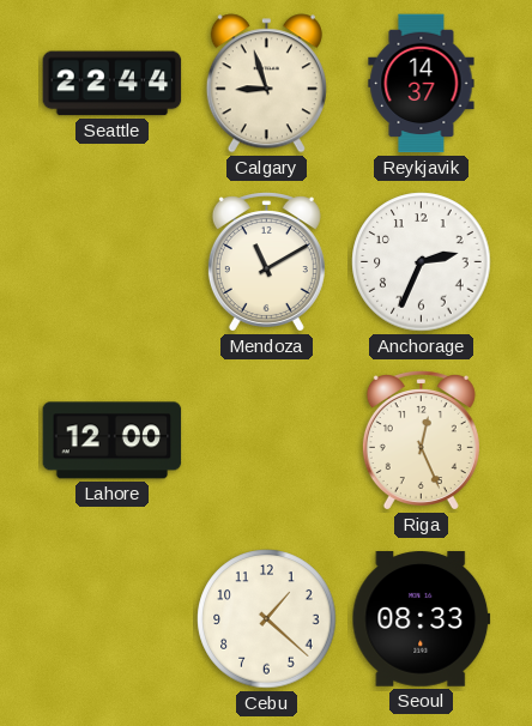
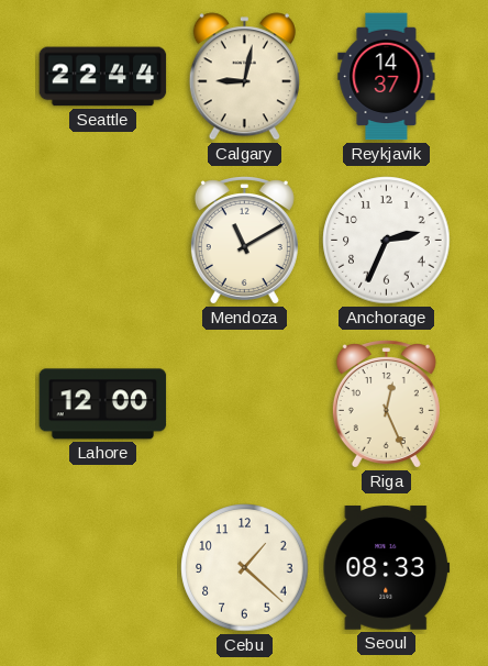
Calgary: 8:57 -> 9:02
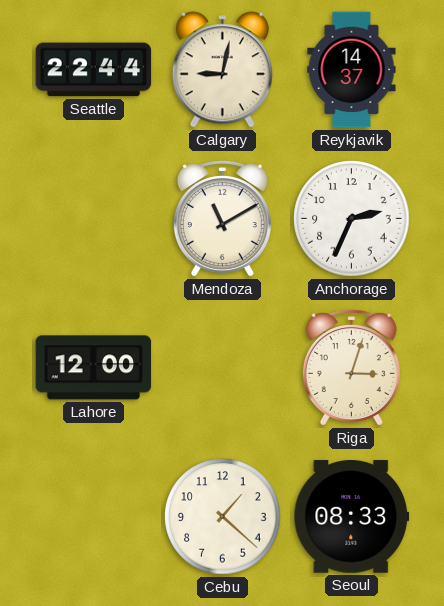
Riga: 12:26 -> 3:03
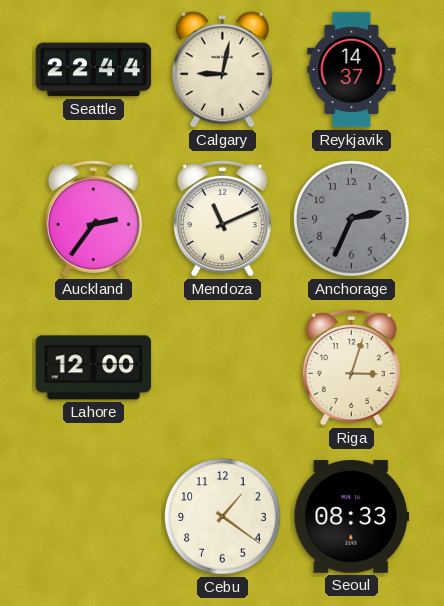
Auckland: none -> 2:36
Mendoza: 11:10 -> 11:11
Anchorage dial: white -> grey
Cebu: 1:22 -> 1:21
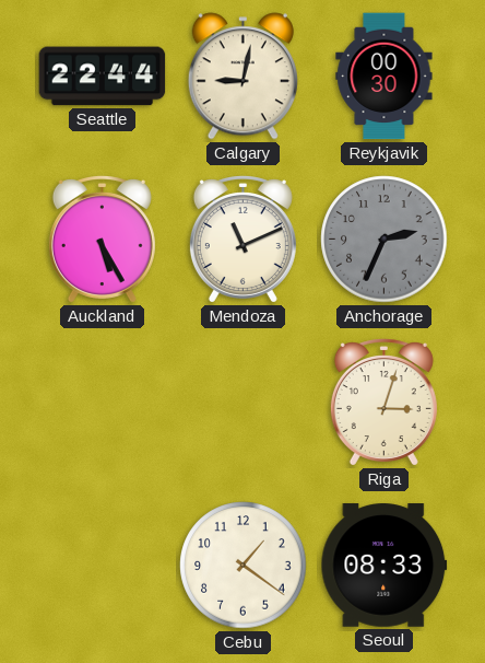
Reykjavik: 14:37 -> 00:30
Auckland: 2:36 -> 5:25
Lahore: 12:00 -> none
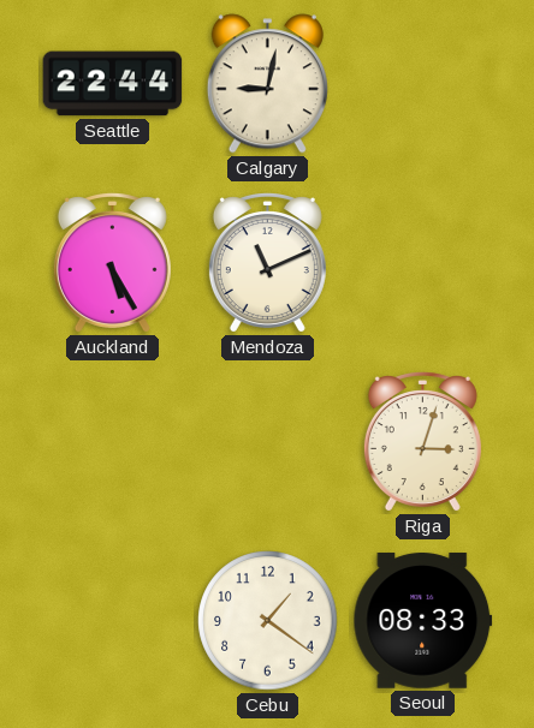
Reykjavik: 00:30 -> none
Anchorage: 2:34 -> none
